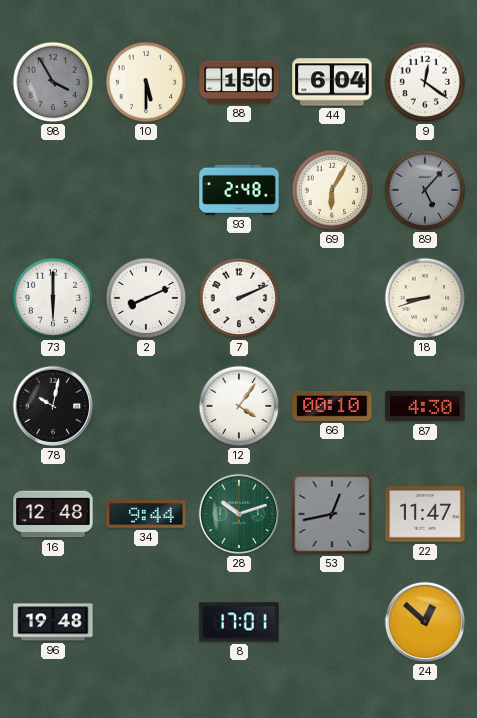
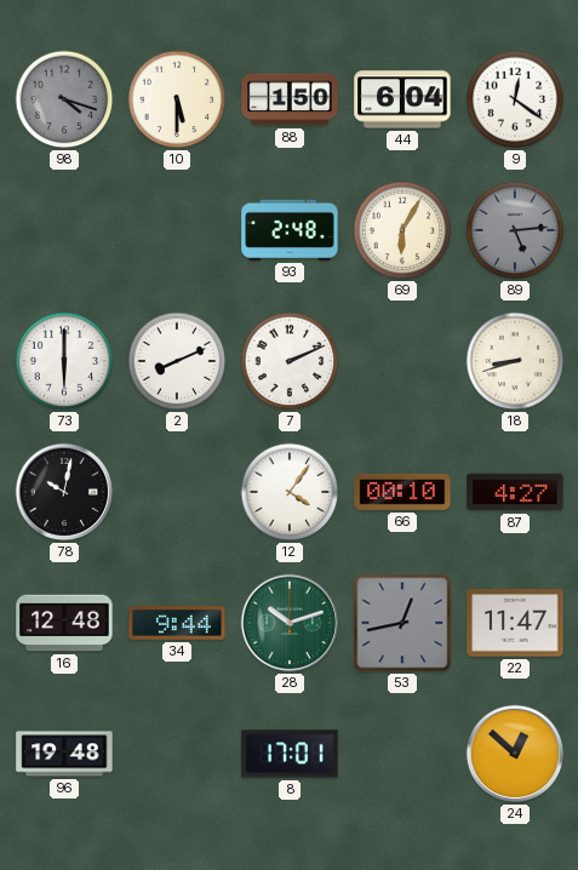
98: 3:55 -> 4:18
89: 5:07 -> 5:14
87: 4:30 -> 4:27
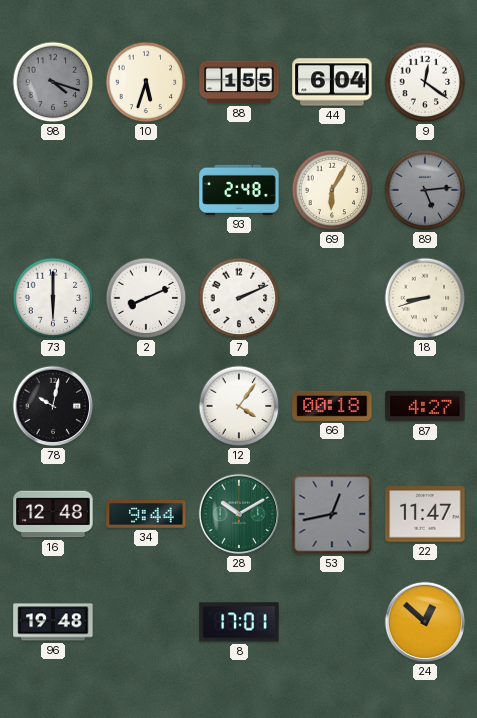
10: 5:30 -> 5:33
88: 1:50 -> 1:55
66: 00:10 -> 00:18
28: 10:12 -> 10:10
